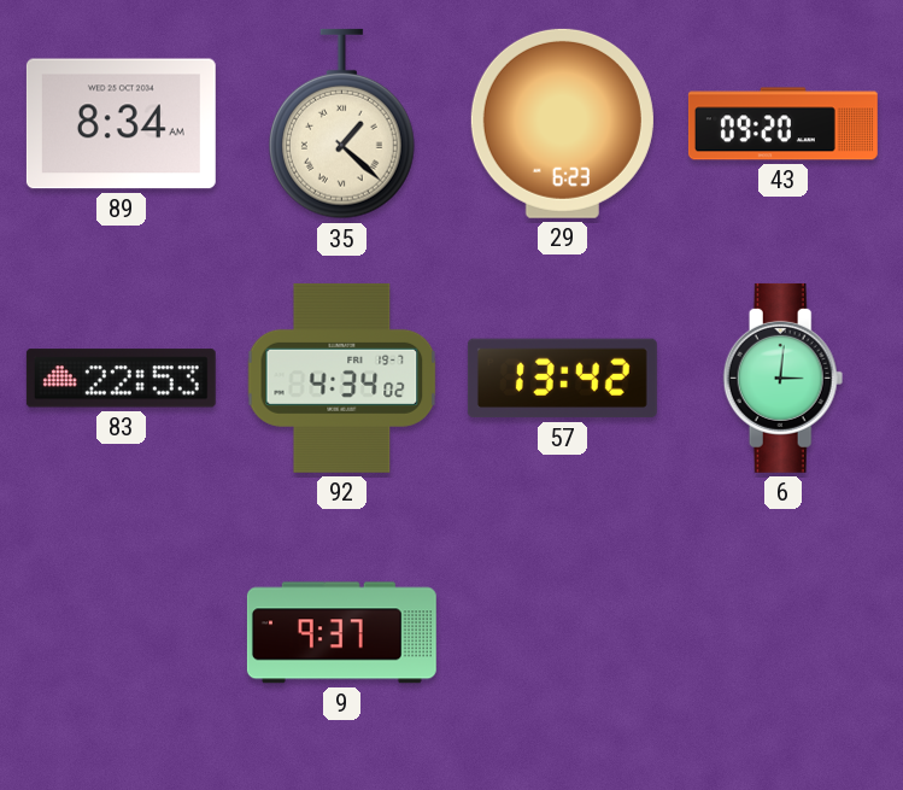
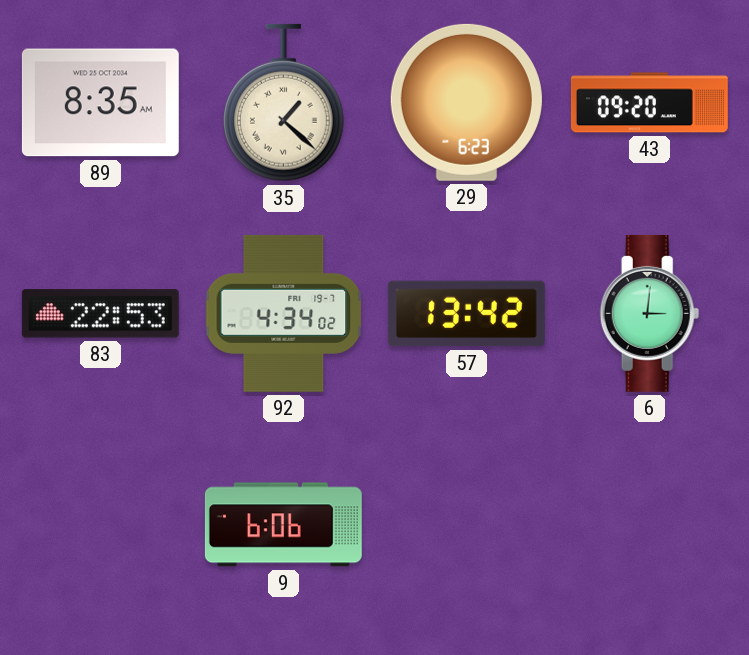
89: 8:34 -> 8:35
9: 9:37 -> 6:06
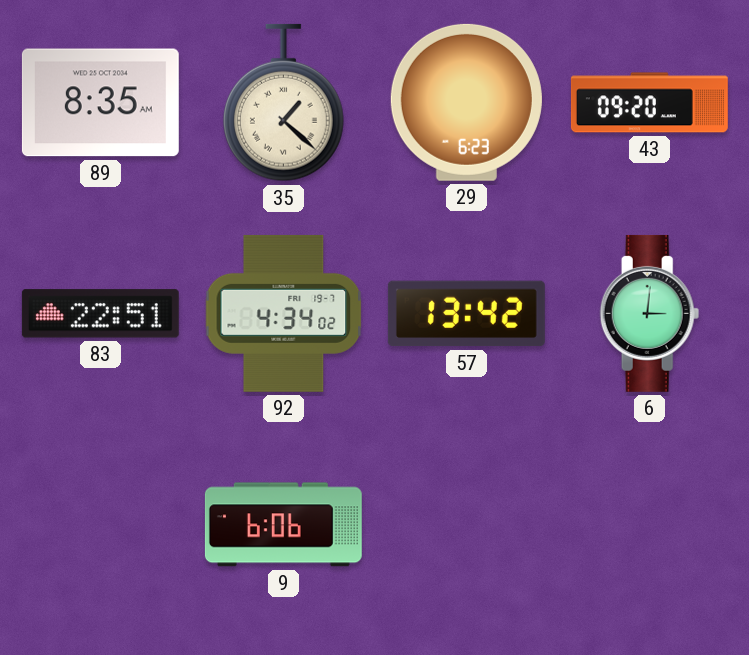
83: 22:53 -> 22:51
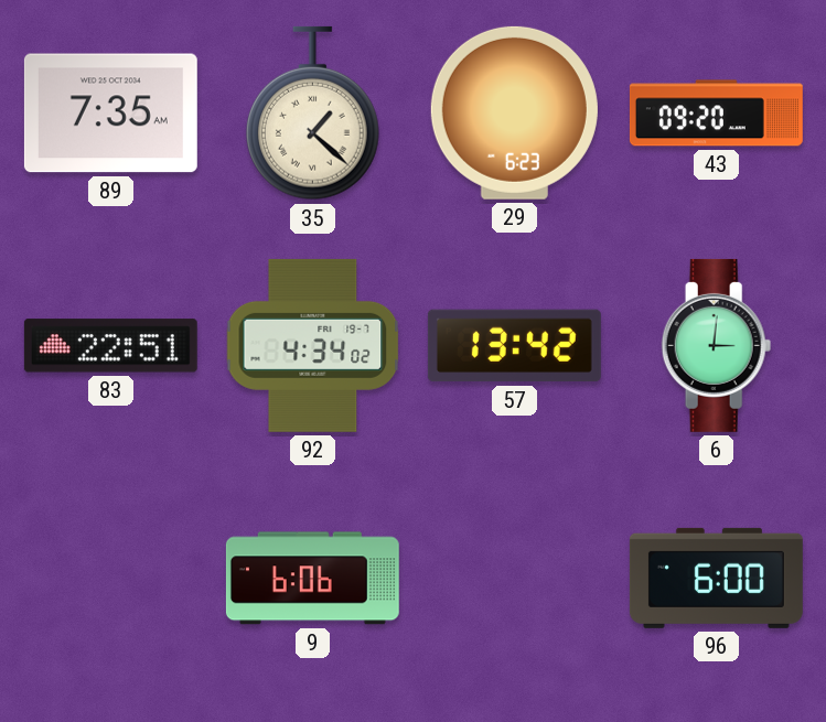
89: 8:35 -> 7:35
96: none -> 6:00
